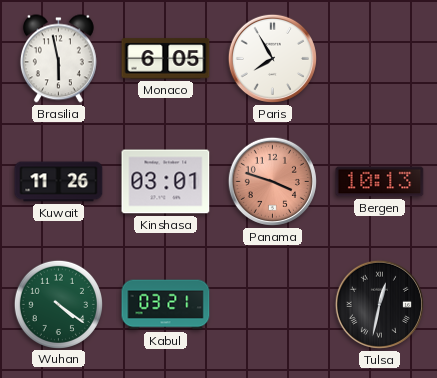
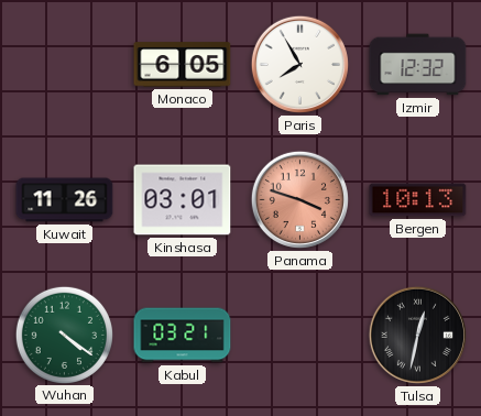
Brasilia: 5:58 -> none
Izmir: none -> 12:32
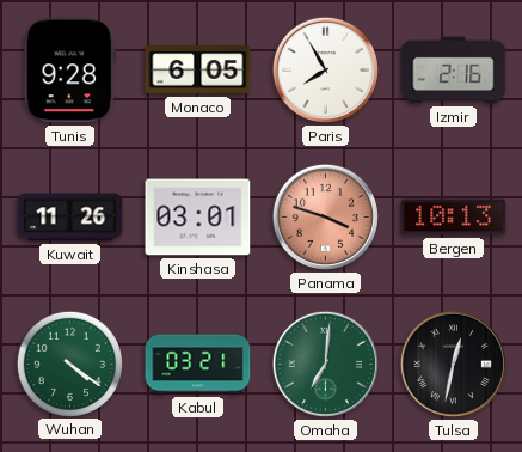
Tunis: none -> 9:28
Izmir: 12:32 -> 2:16
Omaha: none -> 7:01
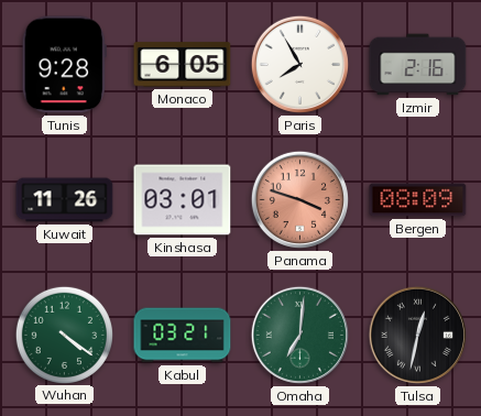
Bergen: 10:13 -> 08:09
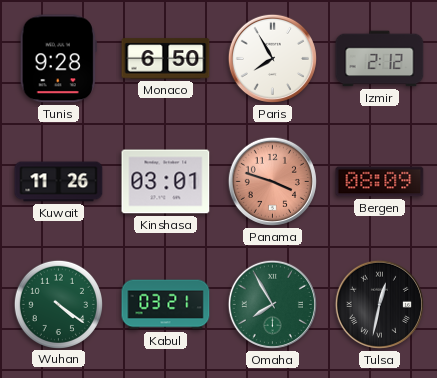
Monaco: 6:05 -> 6:50
Izmir: 2:16 -> 2:12
Omaha: 7:01 -> 7:55
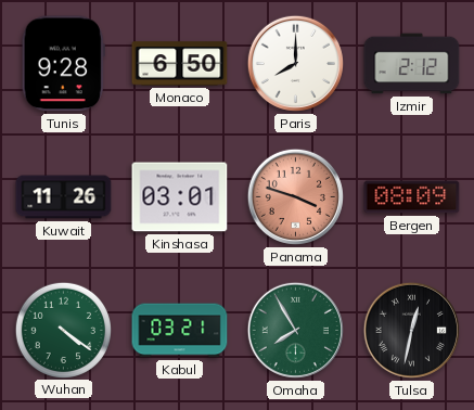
Paris: 7:55 -> 8:00
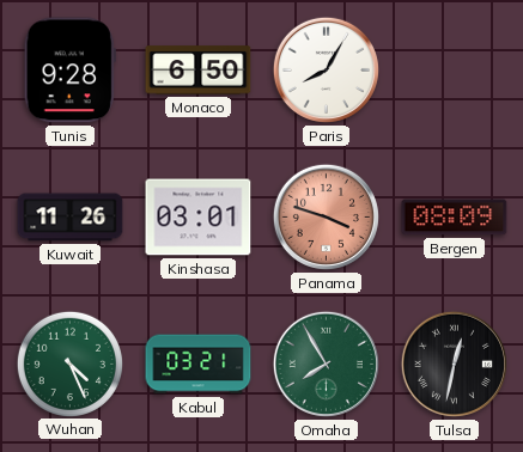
Paris: 8:00 -> 8:05
Izmir: 2:12 -> none
Wuhan: 4:21 -> 4:26
